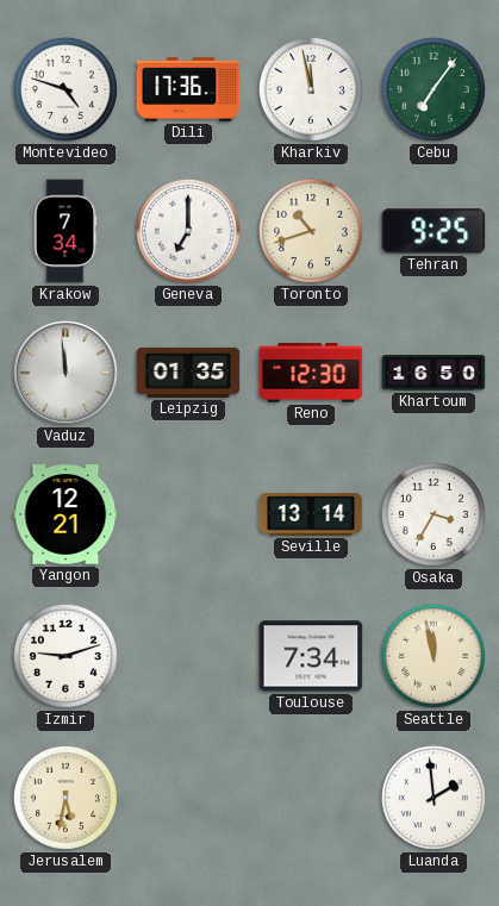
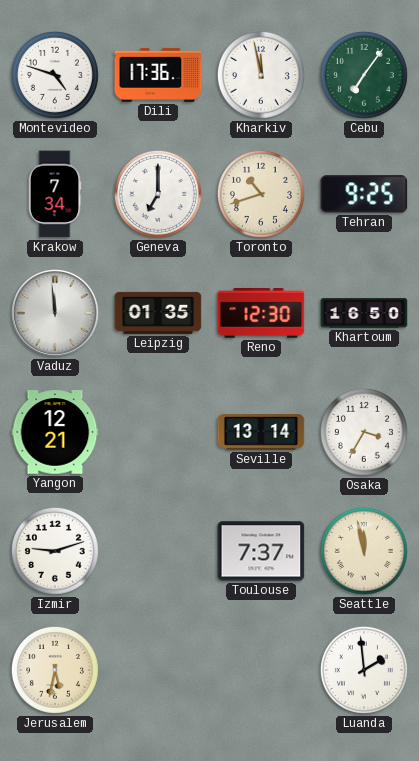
Toulouse: 7:34 -> 7:37
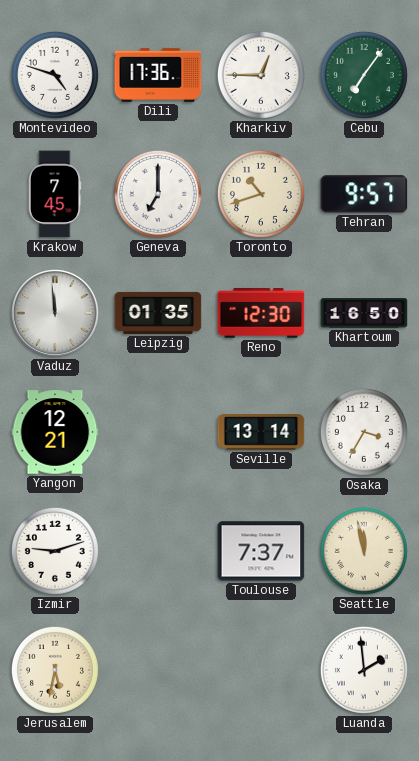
Kharkiv: 11:58 -> 12:45
Krakow: 7:34 -> 7:45
Tehran: 9:25 -> 9:57
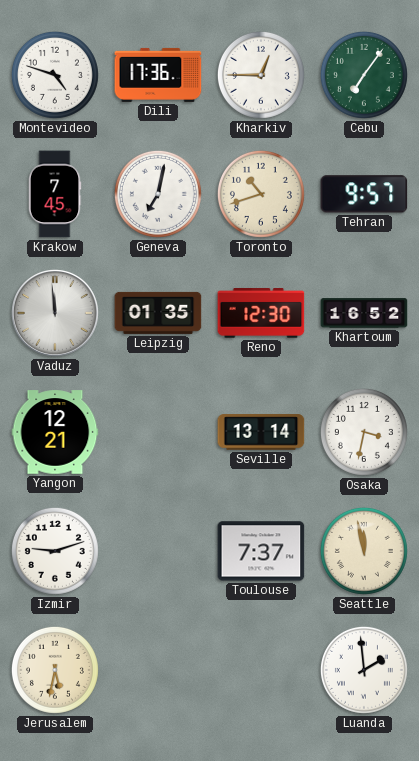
Geneva: 7:00 -> 7:02
Khartoum: 16:50 -> 16:52
Osaka: 3:35 -> 3:32
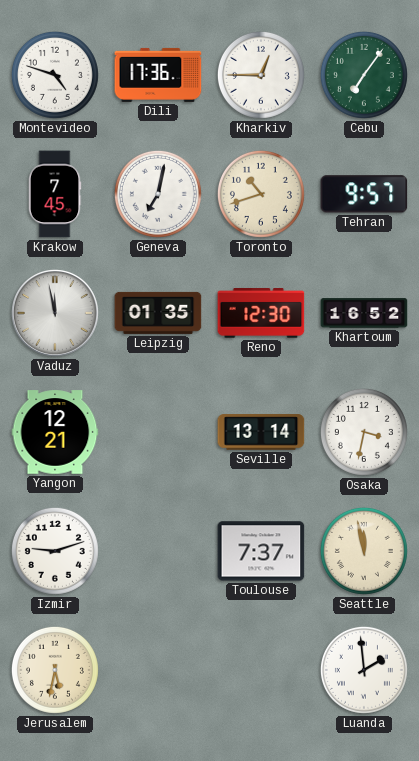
Vaduz: 11:59 -> 11:58
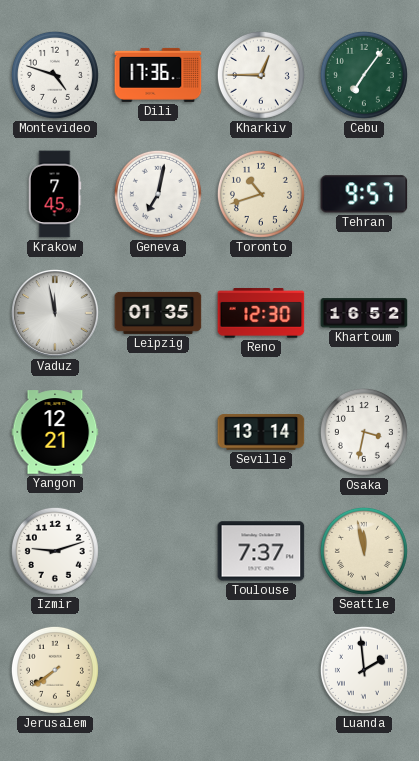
Jerusalem: 5:32 -> 7:39
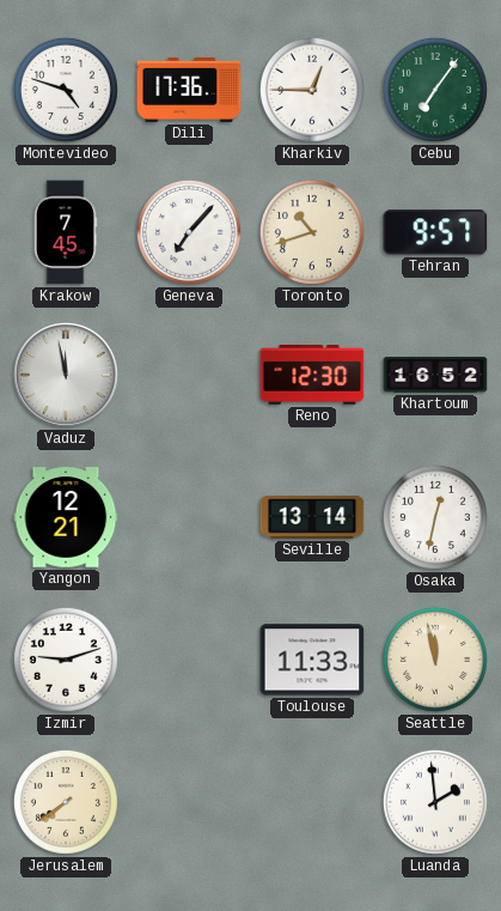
Geneva: 7:02 -> 7:07
Leipzig: 01:35 -> none
Osaka: 3:32 -> 12:32
Toulouse: 7:37 -> 11:33
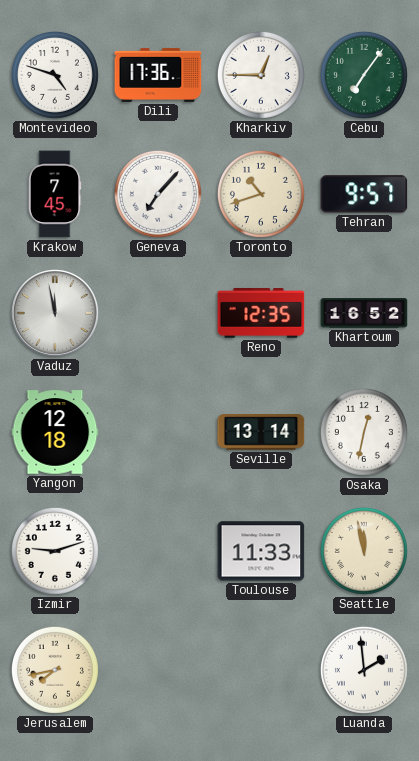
Reno: 12:30 -> 12:35
Yangon: 12:21 -> 12:18
Jerusalem: 7:39 -> 7:43
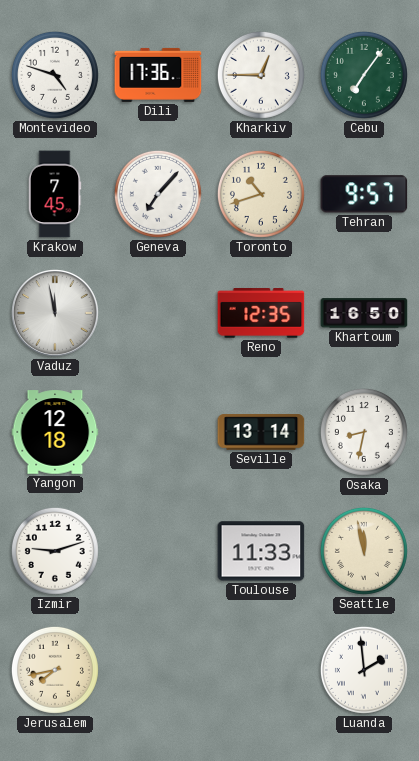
Khartoum: 16:52 -> 16:50
Osaka: 12:32 -> 8:32
